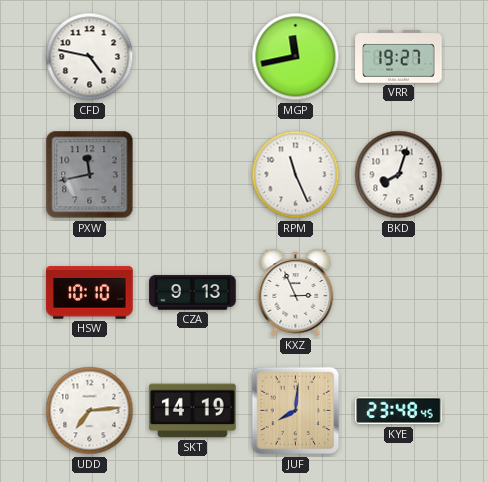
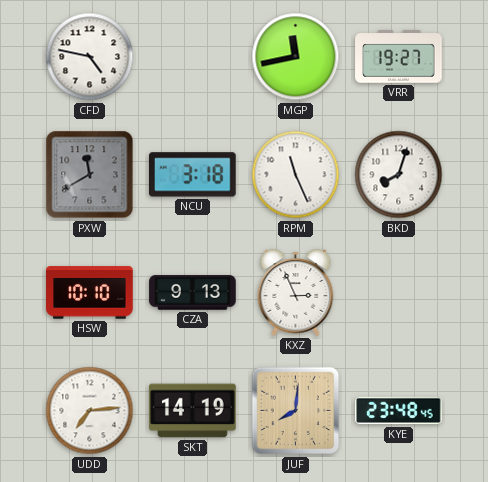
PXW: 11:43 -> 11:40
NCU: none -> 3:18
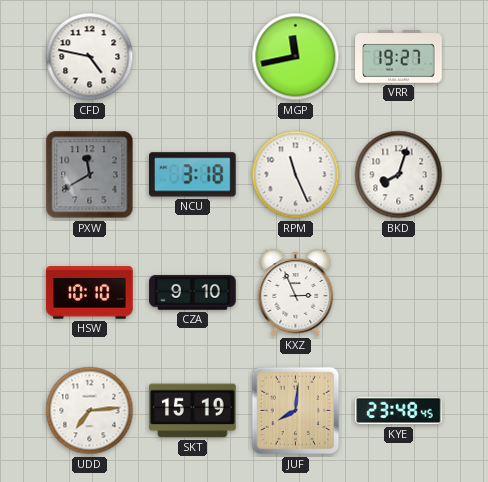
CZA: 9:13 -> 9:10
SKT: 14:19 -> 15:19
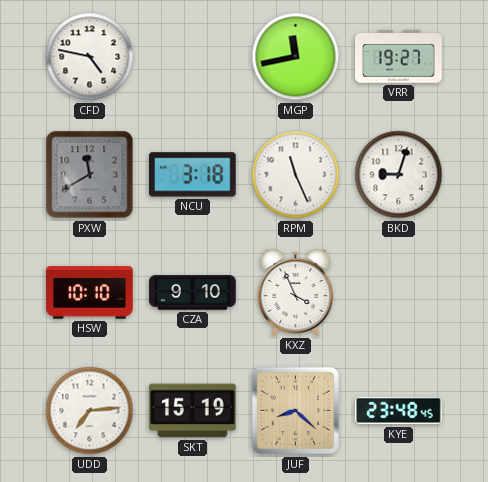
BKD: 8:03 -> 9:03
KXZ: 2:56 -> 3:56
JUF: 8:01 -> 8:22
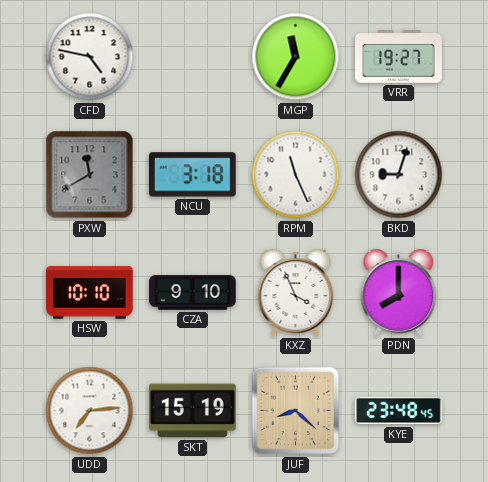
MGP: 11:43 -> 11:35
PDN: none -> 8:00
